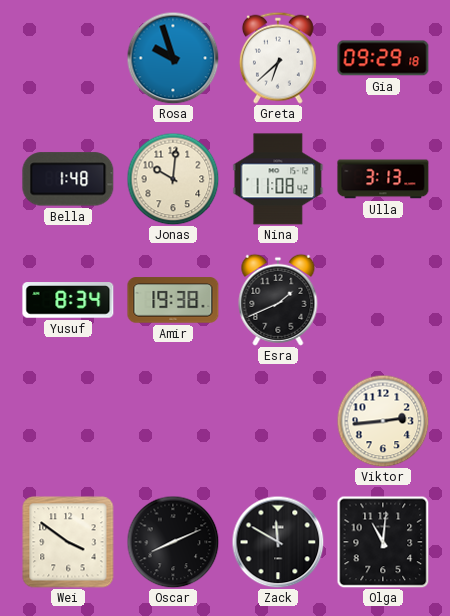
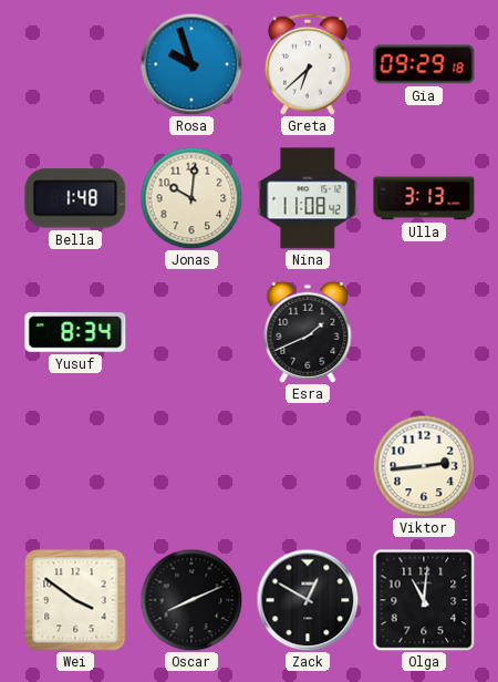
Amir: 19:38 -> none
Zack: 11:50 -> 12:50
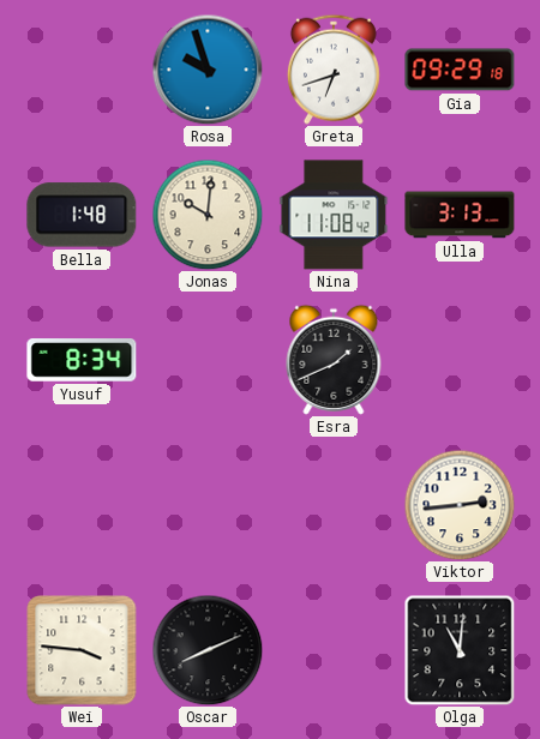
Greta: 6:38 -> 6:42
Wei: 3:51 -> 3:46
Zack: 12:50 -> none
